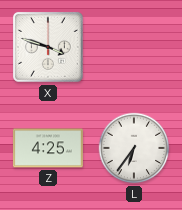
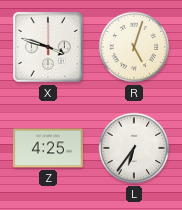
R: none -> 5:03
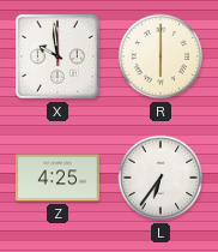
X: 3:48 -> 9:59
R: 5:03 -> 6:00
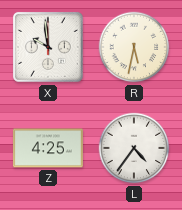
R: 6:00 -> 5:32
L: 6:36 -> 4:36
